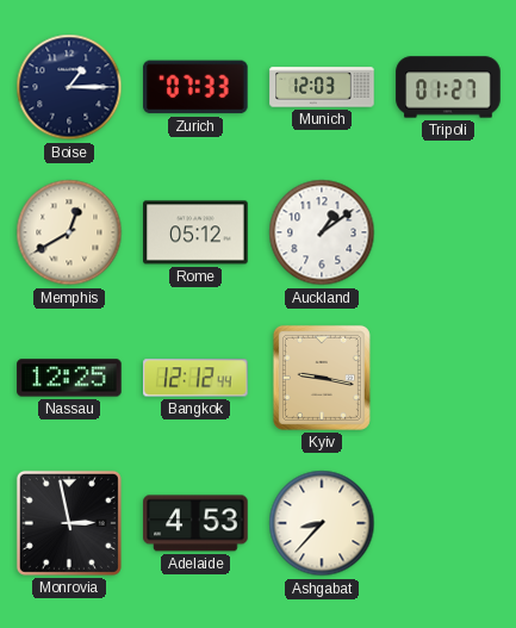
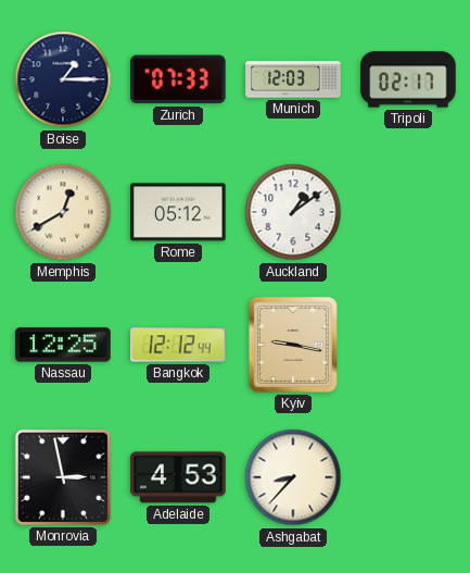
Tripoli: 01:27 -> 02:17
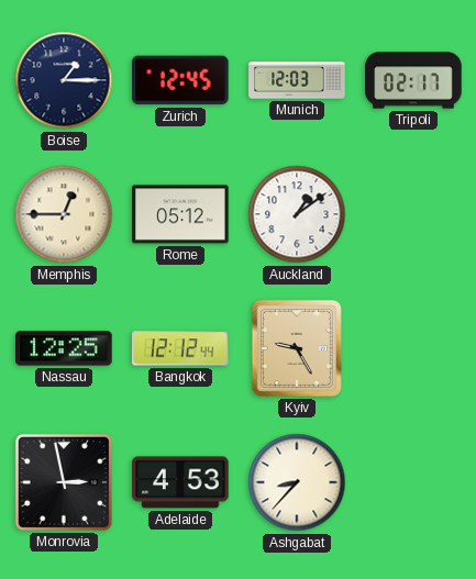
Zurich: 07:33 -> 12:45
Memphis: 12:40 -> 12:45
Kyiv: 9:17 -> 9:25
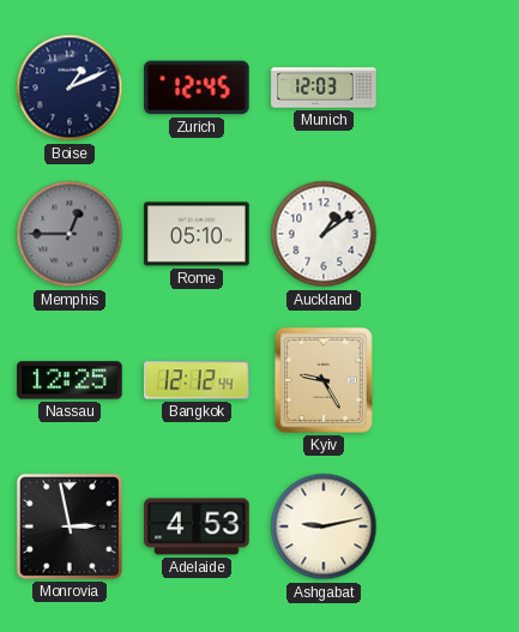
Boise: 1:15 -> 1:11
Tripoli: 02:17 -> none
Memphis dial: cream -> grey
Rome: 05:12 -> 05:10
Ashgabat: 8:37 -> 9:13
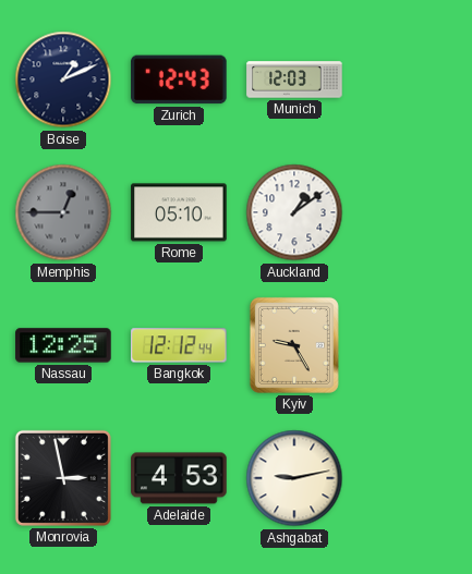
Zurich: 12:45 -> 12:43
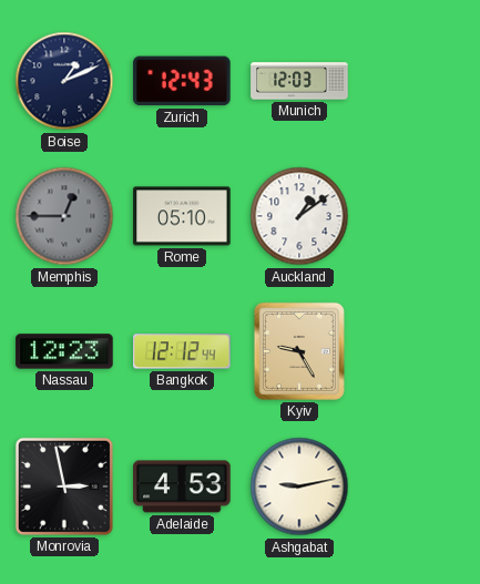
Nassau: 12:25 -> 12:23
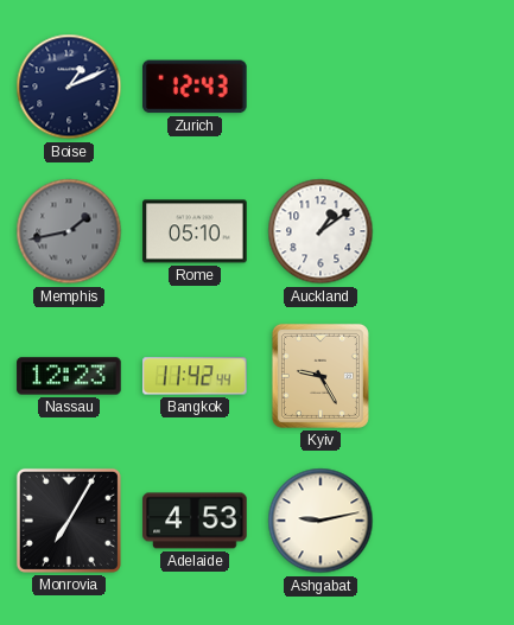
Munich: 12:03 -> none
Memphis: 12:45 -> 1:43
Bangkok: 12:12 -> 11:42
Monrovia: 2:58 -> 7:05
